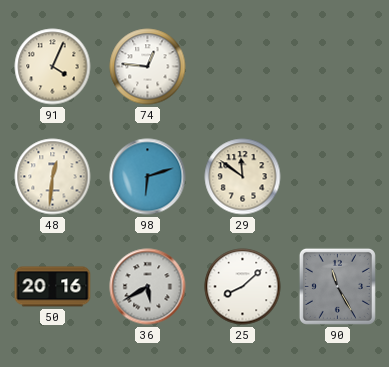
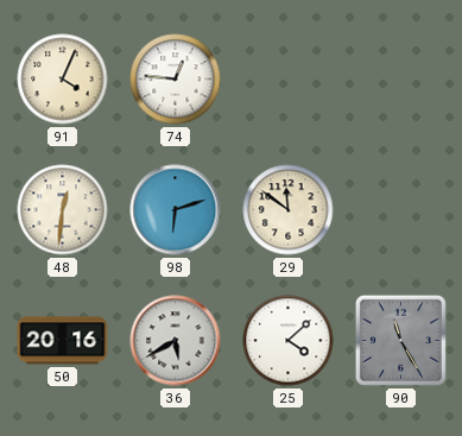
25: 8:08 -> 4:08
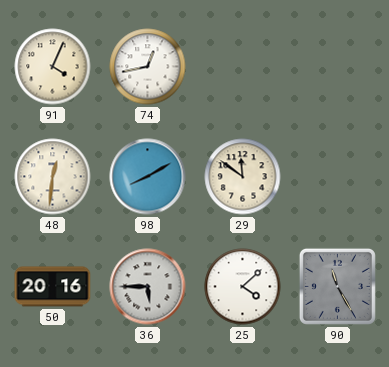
74: 12:46 -> 12:43
98: 6:12 -> 8:10
36: 5:40 -> 5:45
